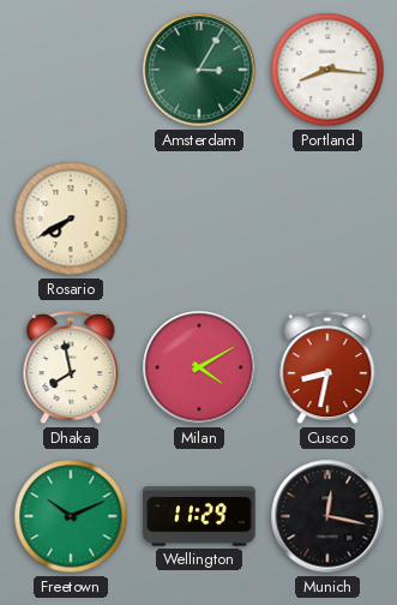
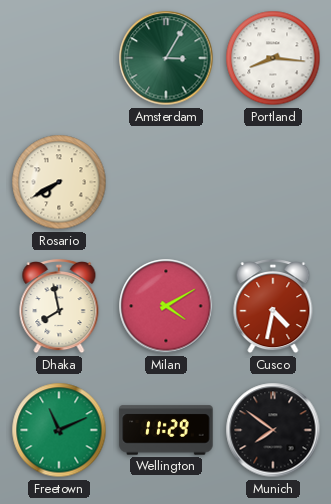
Cusco: 8:32 -> 4:32
Freetown: 10:11 -> 11:11
Munich: 12:17 -> 7:51
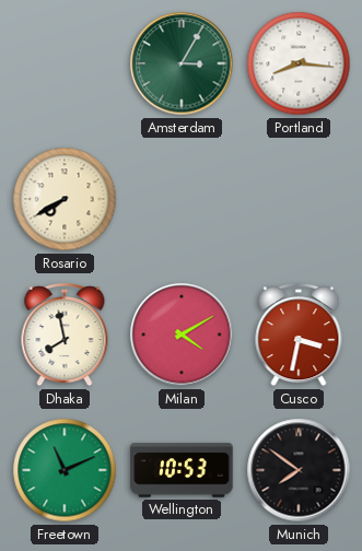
Cusco: 4:32 -> 3:32
Wellington: 11:29 -> 10:53
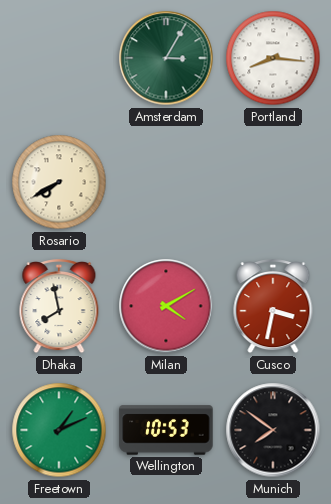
Freetown: 11:11 -> 1:11
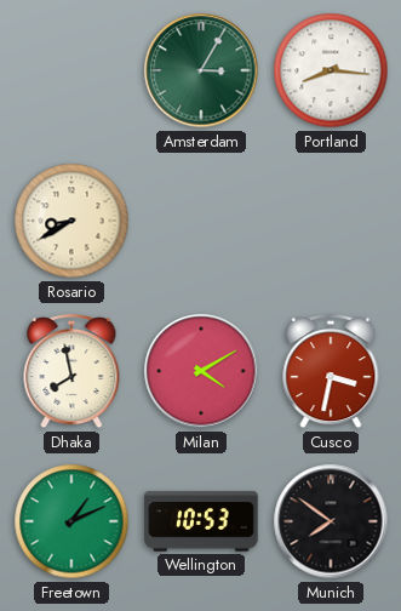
Rosario: 7:40 -> 8:40
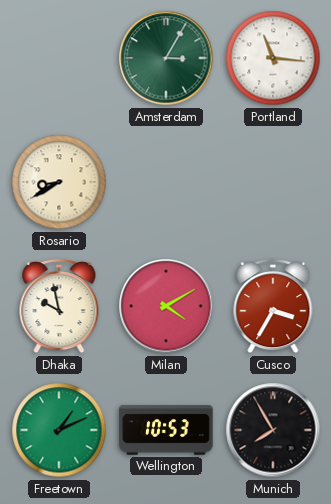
Portland: 8:16 -> 11:16
Dhaka: 7:58 -> 9:58
Cusco: 3:32 -> 3:35
Munich: 7:51 -> 7:55
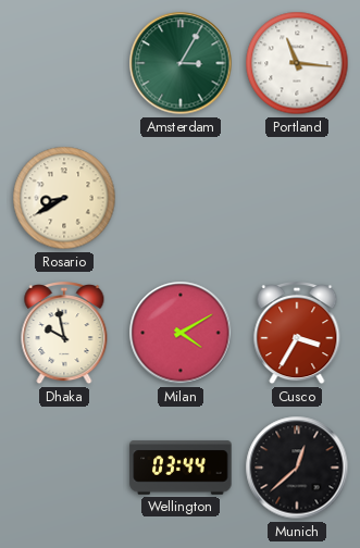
Freetown: 1:11 -> none
Wellington: 10:53 -> 03:44
Munich: 7:55 -> 12:38
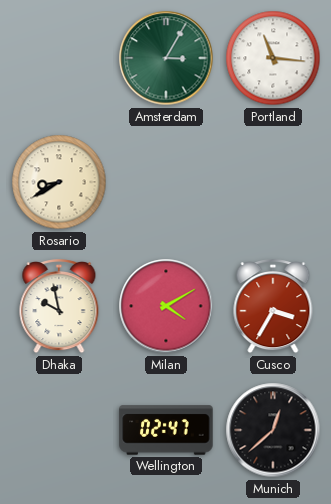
Wellington: 03:44 -> 02:47
